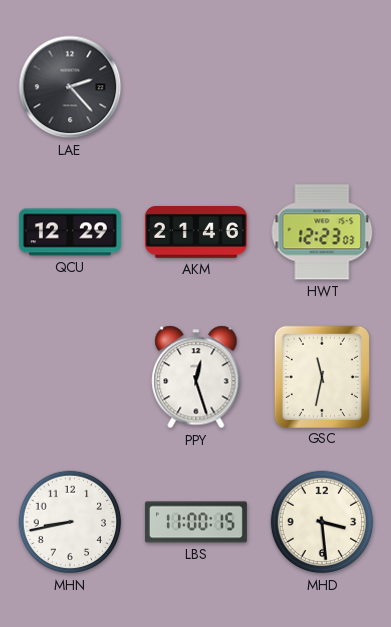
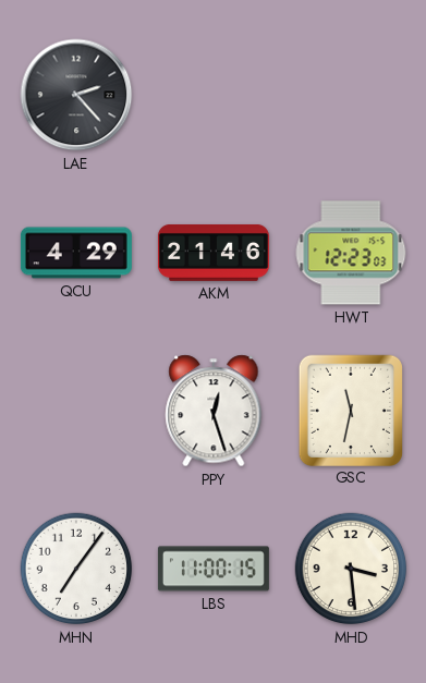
QCU: 12:29 -> 4:29
MHN: 8:43 -> 7:06
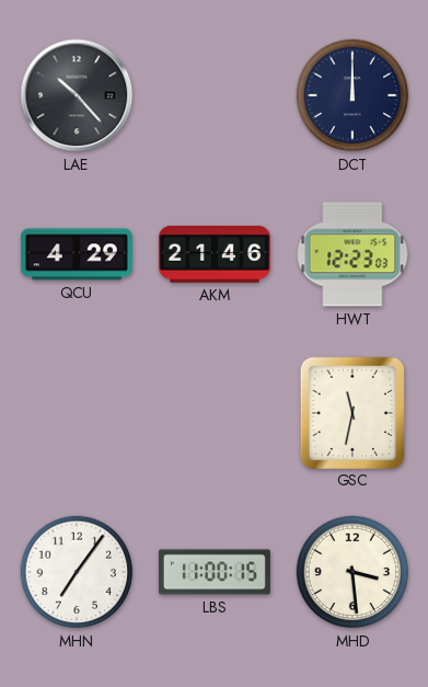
LAE: 2:23 -> 10:23
DCT: none -> 12:00
PPY: 12:27 -> none
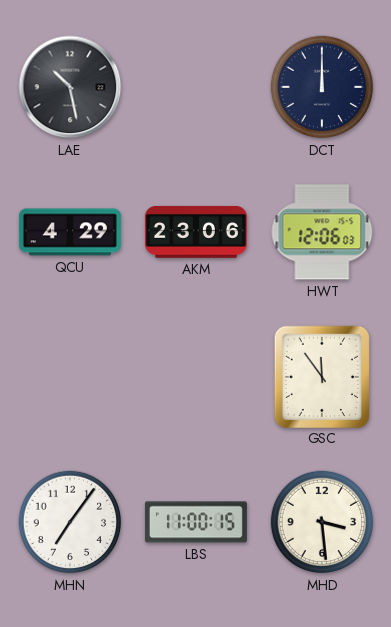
LAE: 10:23 -> 10:28
AKM: 21:46 -> 23:06
HWT: 12:23 -> 12:06
GSC: 11:32 -> 11:54
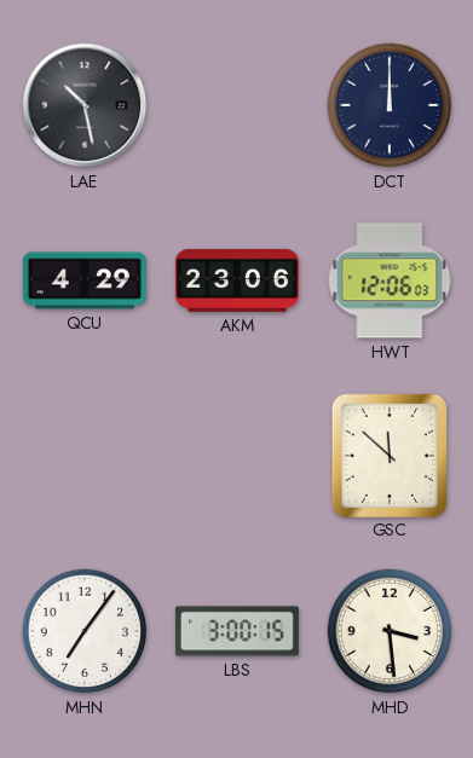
GSC: 11:54 -> 11:52
LBS: 11:00 -> 3:00
